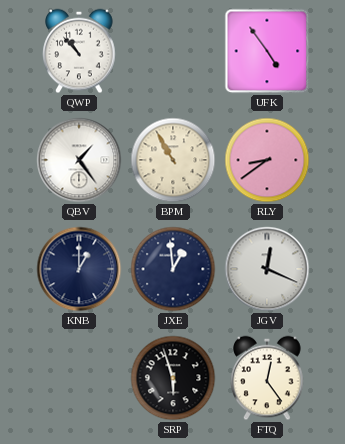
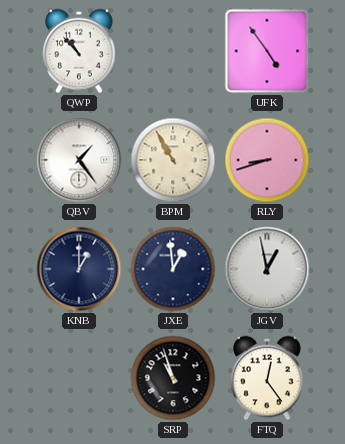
RLY: 8:39 -> 8:42
JGV: 12:19 -> 12:58
SRP: 5:57 -> 10:57
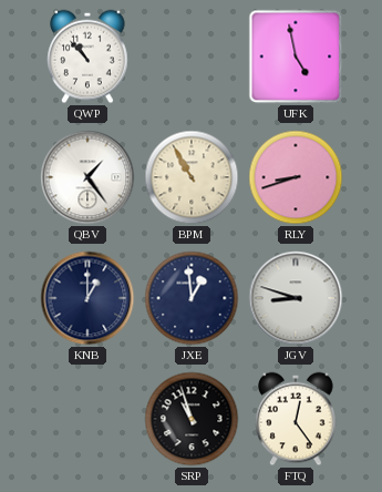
UFK: 4:54 -> 4:58
JGV: 12:58 -> 8:48
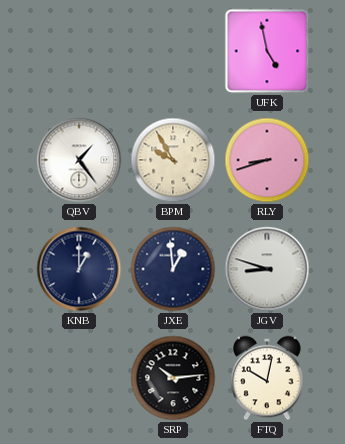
QWP: 10:53 -> none
BPM: 10:55 -> 9:55
SRP: 10:57 -> 10:14
FTQ: 12:24 -> 10:02
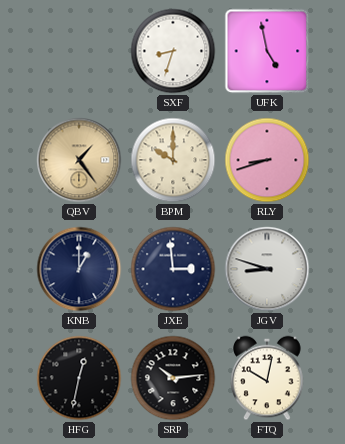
SXF: none -> 8:33
QBV dial: white -> champagne
BPM: 9:55 -> 10:00
JXE: 12:59 -> 2:59
HFG: none -> 12:32
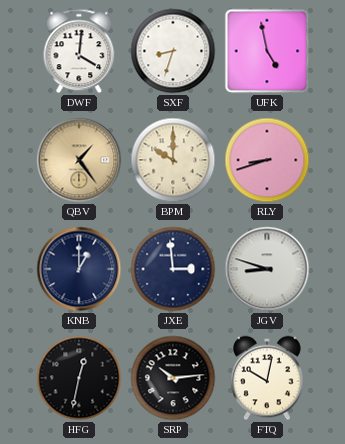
DWF: none -> 4:01
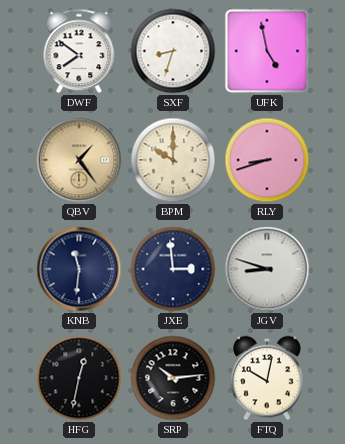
DWF: 4:01 -> 7:51
KNB: 1:00 -> 11:31
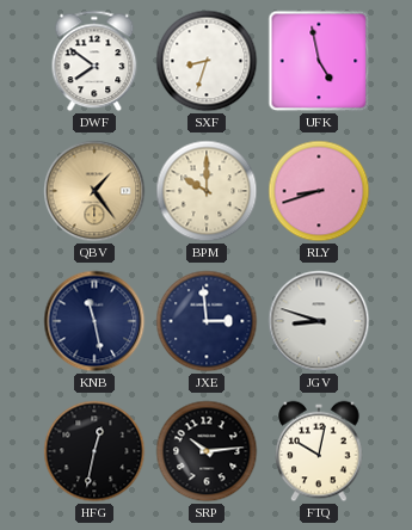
KNB: 11:31 -> 11:28
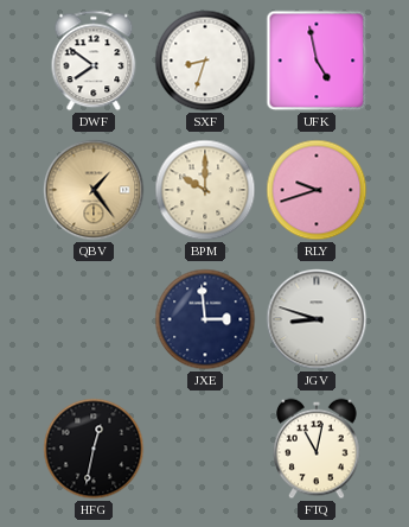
RLY: 8:42 -> 9:42
KNB: 11:28 -> none
SRP: 10:14 -> none
FTQ: 10:02 -> 11:02
